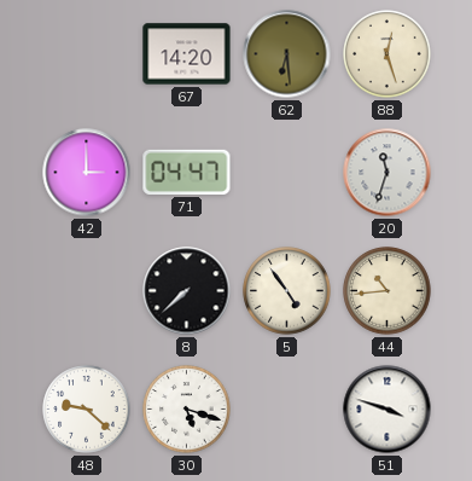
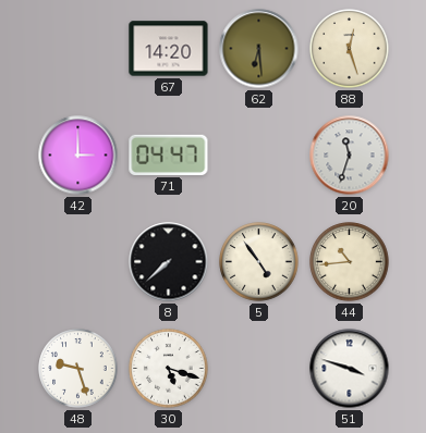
48: 9:22 -> 9:27
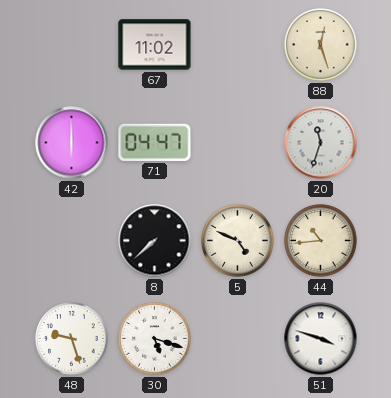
67: 14:20 -> 11:02
62: 6:29 -> none
42: 3:00 -> 6:00
5: 4:54 -> 4:49
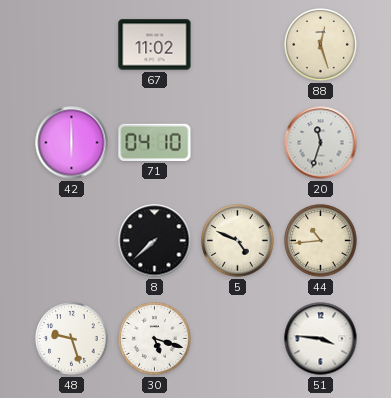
71: 04:47 -> 04:10
51: 3:48 -> 3:46
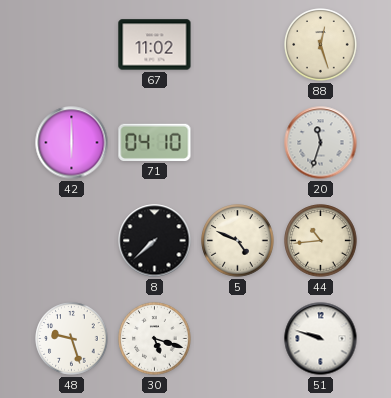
51: 3:46 -> 9:48
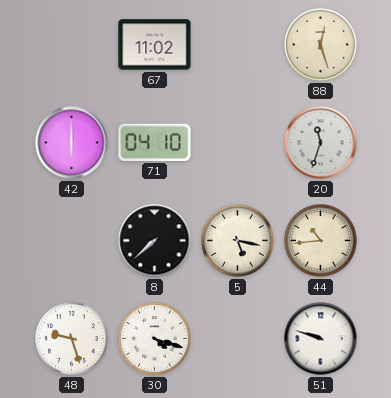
5: 4:49 -> 5:17
30: 5:18 -> 4:18
